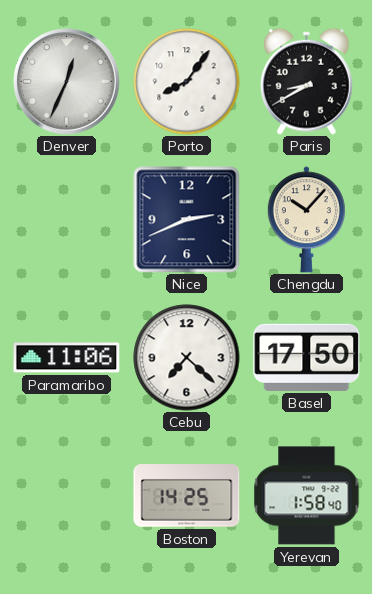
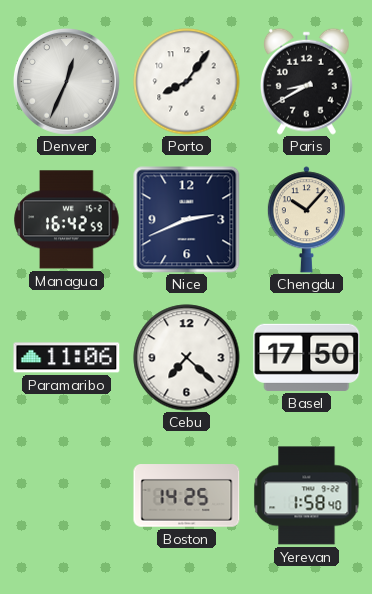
Managua: none -> 16:42
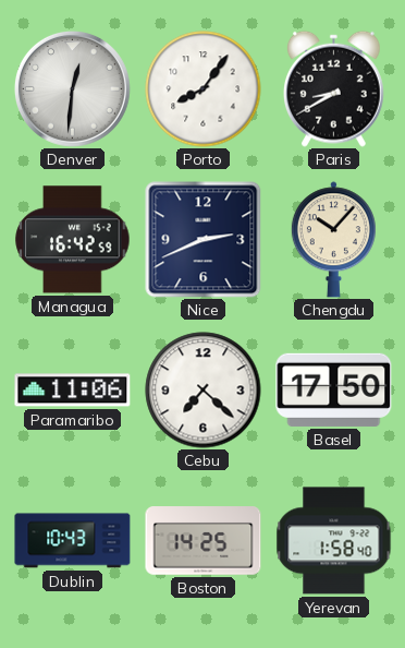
Denver: 12:34 -> 12:31
Dublin: none -> 10:43
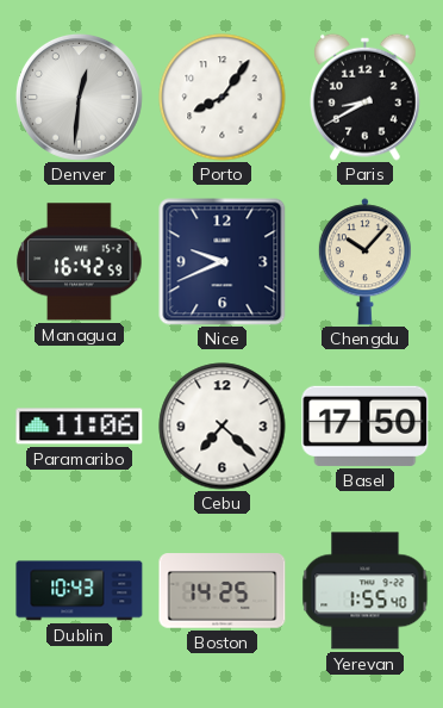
Nice: 2:41 -> 9:41
Yerevan: 1:58 -> 1:55
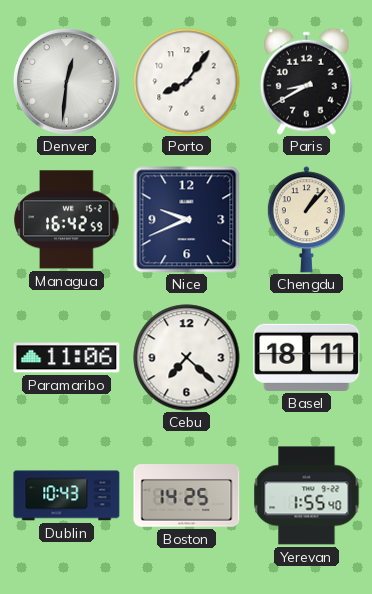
Chengdu: 10:07 -> 1:07
Basel: 17:50 -> 18:11
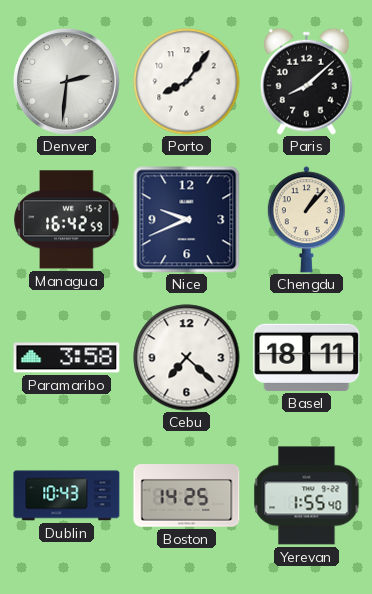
Denver: 12:31 -> 2:31
Paris: 8:40 -> 8:08
Paramaribo: 11:06 -> 3:58
